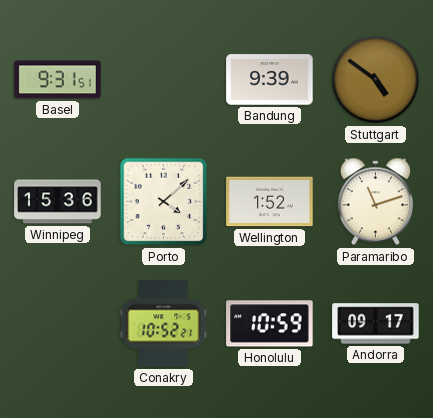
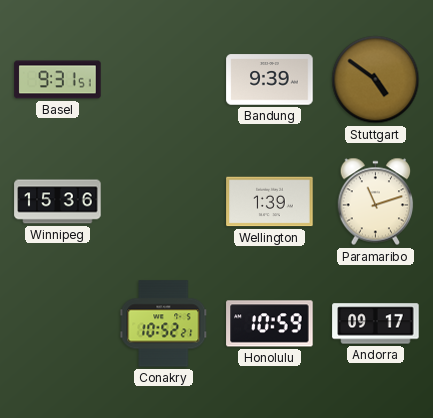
Porto: 4:08 -> none
Wellington: 1:52 -> 1:39
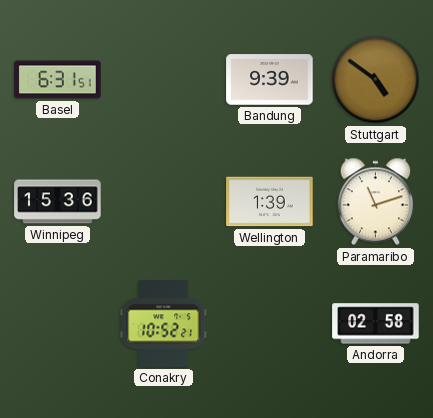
Basel: 9:31 -> 6:31
Honolulu: 10:59 -> none
Andorra: 09:17 -> 02:58
